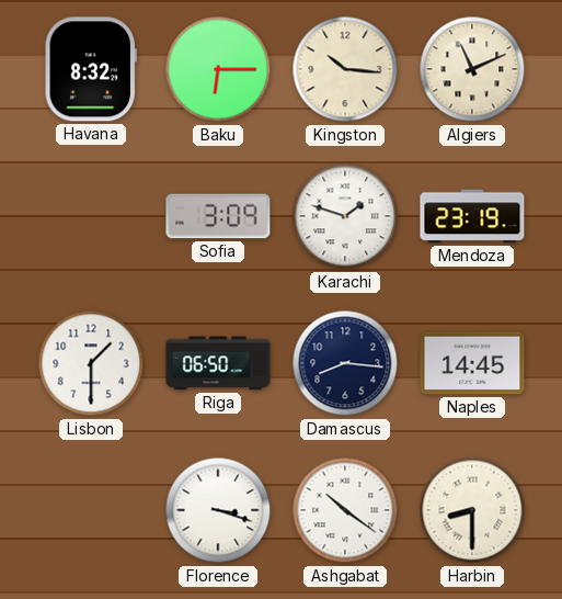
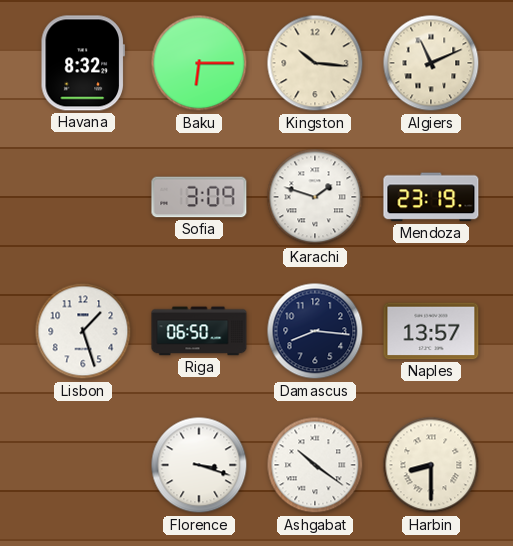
Lisbon: 1:30 -> 1:27
Naples: 14:45 -> 13:57
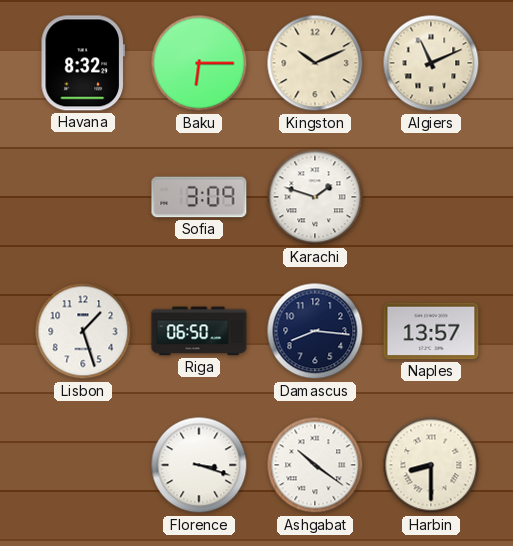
Kingston: 10:16 -> 10:11
Mendoza: 23:19 -> none
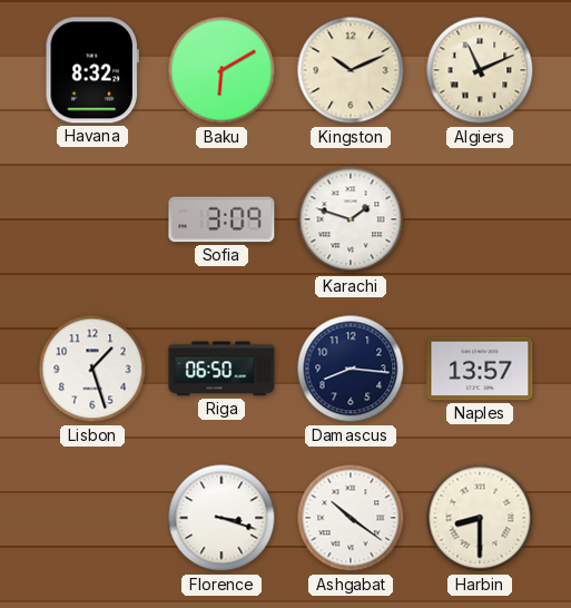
Baku: 6:15 -> 6:10
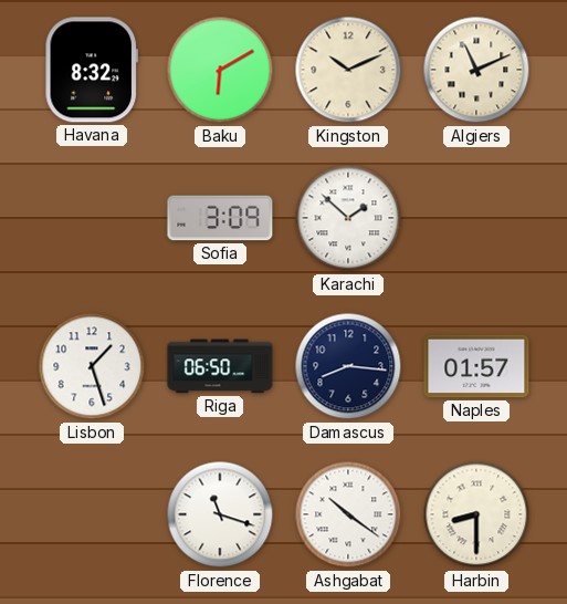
Karachi: 1:48 -> 1:52
Naples: 13:57 -> 01:57
Florence: 3:18 -> 11:18
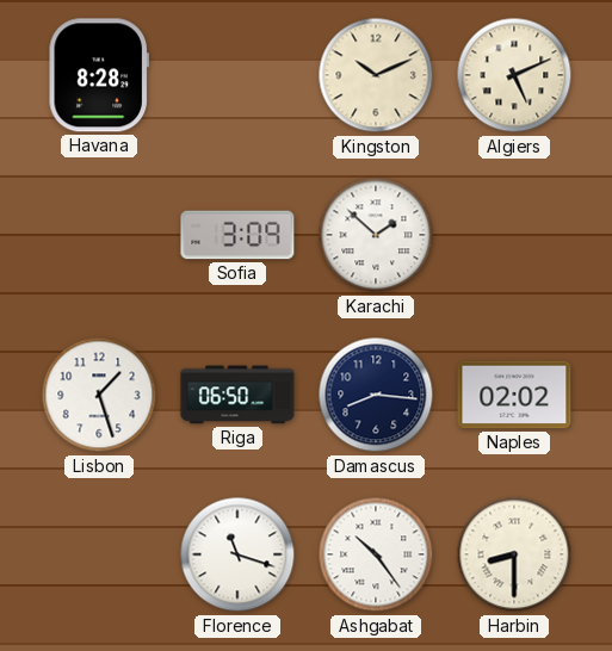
Havana: 8:32 -> 8:28
Baku: 6:10 -> none
Algiers: 11:11 -> 5:11
Naples: 01:57 -> 02:02
Ashgabat: 10:21 -> 10:24
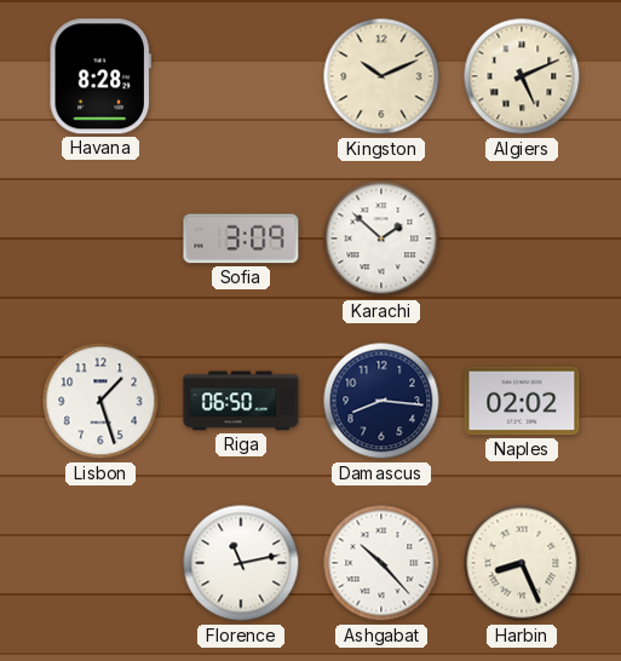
Florence: 11:18 -> 11:13
Ashgabat: 10:24 -> 10:23
Harbin: 8:30 -> 8:26
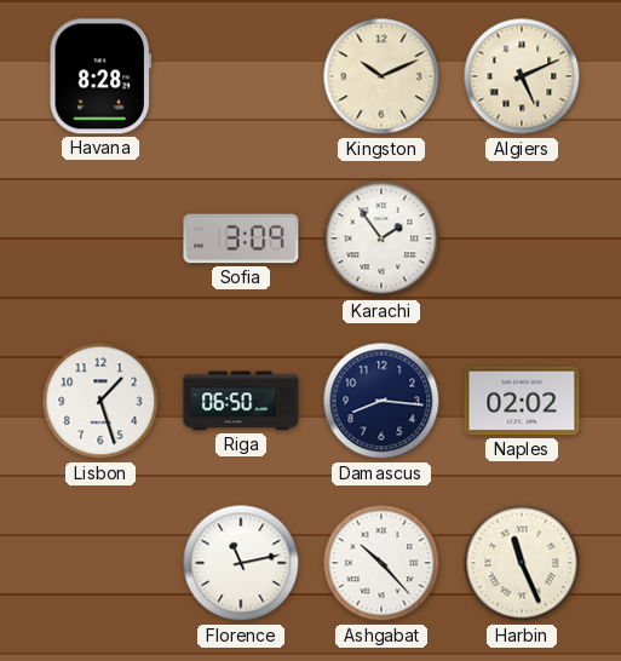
Karachi: 1:52 -> 1:54
Harbin: 8:26 -> 11:26
